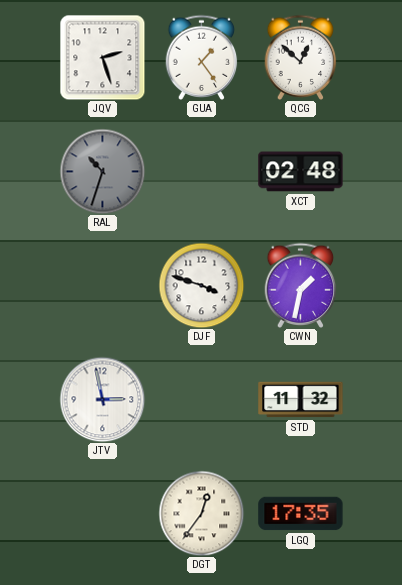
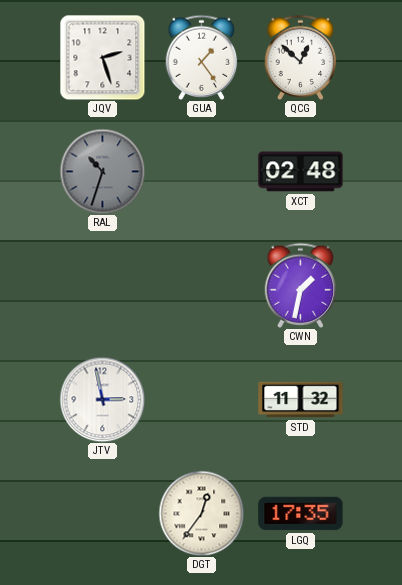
DJF: 3:48 -> none
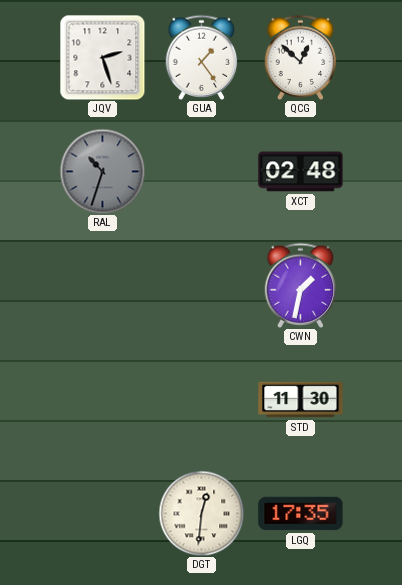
JTV: 2:58 -> none
STD: 11:32 -> 11:30
DGT: 12:36 -> 12:31
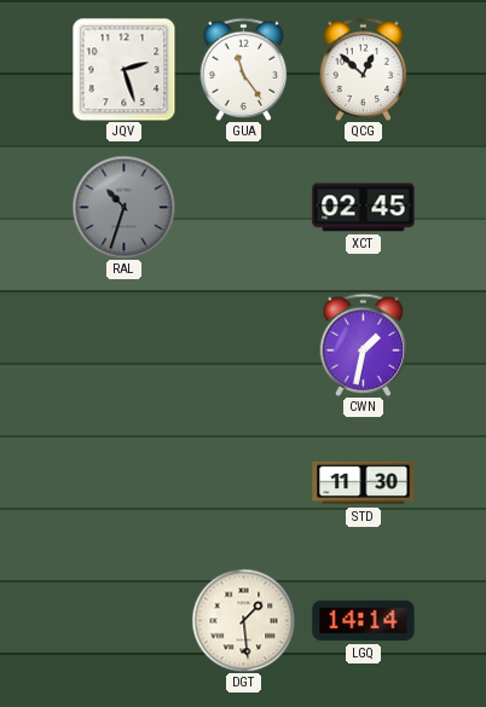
GUA: 1:24 -> 11:24
XCT: 02:48 -> 02:45
DGT: 12:31 -> 1:29
LGQ: 17:35 -> 14:14
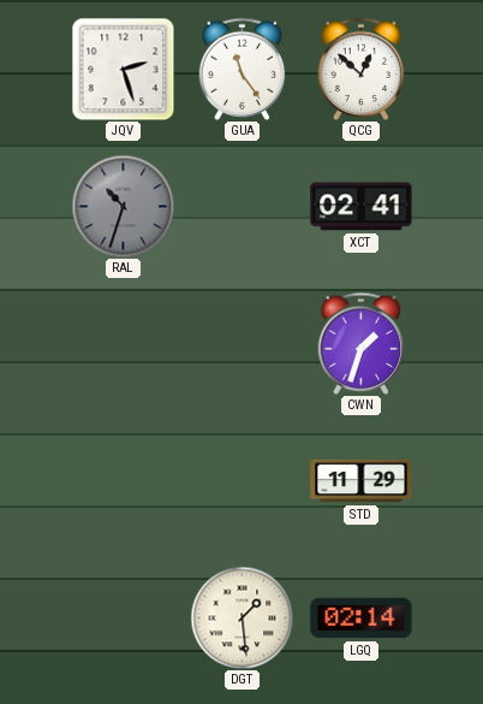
XCT: 02:45 -> 02:41
CWN: 1:32 -> 1:33
STD: 11:30 -> 11:29
LGQ: 14:14 -> 02:14
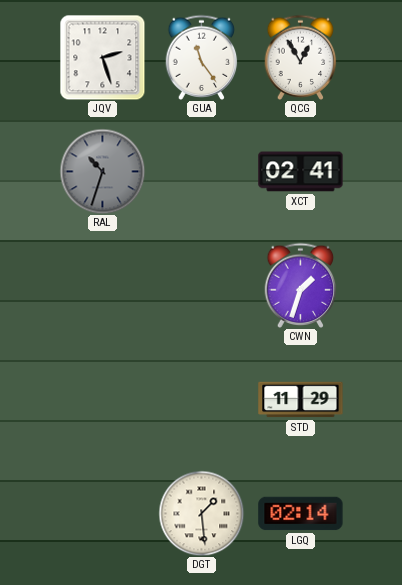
QCG: 12:52 -> 12:55
